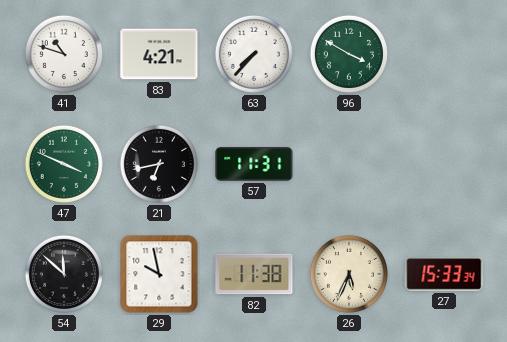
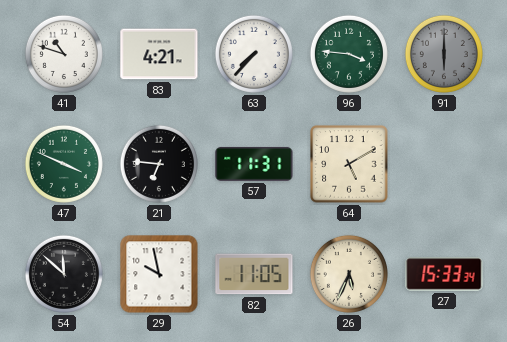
96: 3:50 -> 3:46
91: none -> 6:00
21: 6:43 -> 6:46
64: none -> 5:10
82: 11:38 -> 11:05
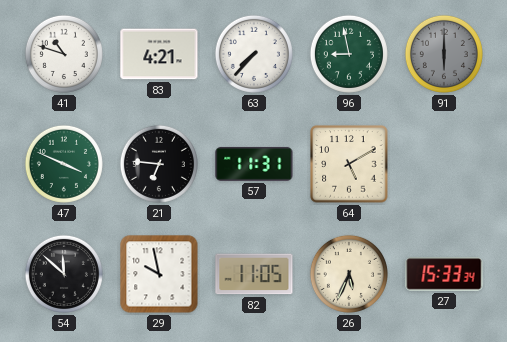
96: 3:46 -> 8:58
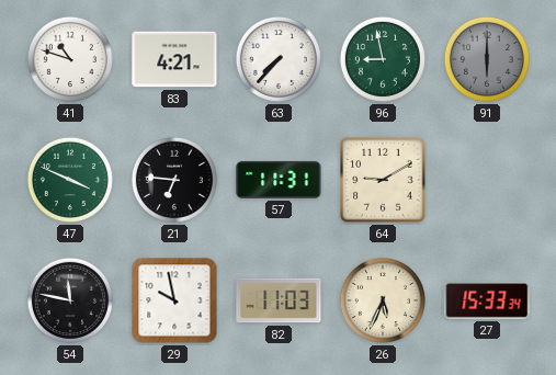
64: 5:10 -> 9:10
54: 11:52 -> 11:47
82: 11:05 -> 11:03
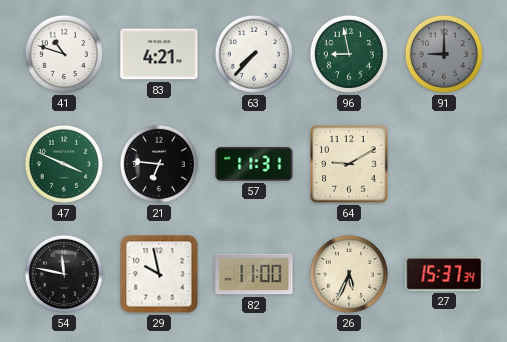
91: 6:00 -> 9:00
82: 11:03 -> 11:00
27: 15:33 -> 15:37
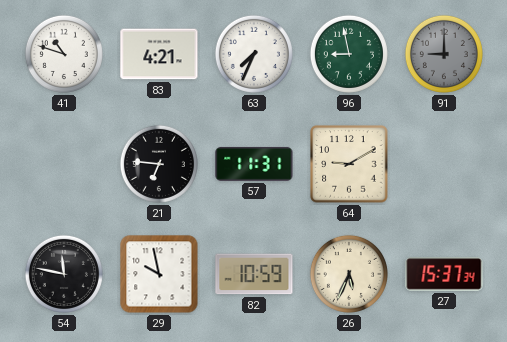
63: 7:37 -> 7:34
47: 3:49 -> none
82: 11:00 -> 10:59
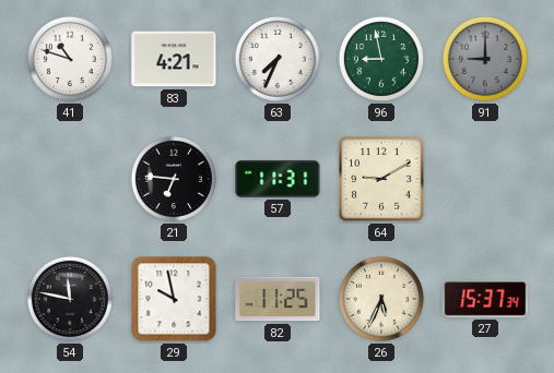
82: 10:59 -> 11:25
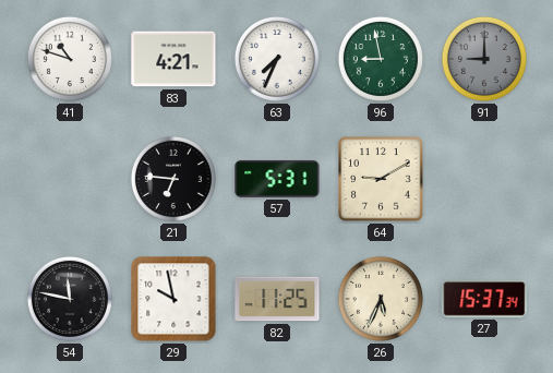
57: 11:31 -> 5:31
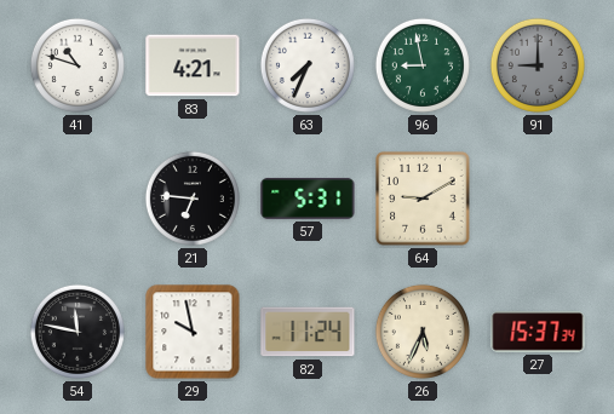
82: 11:25 -> 11:24
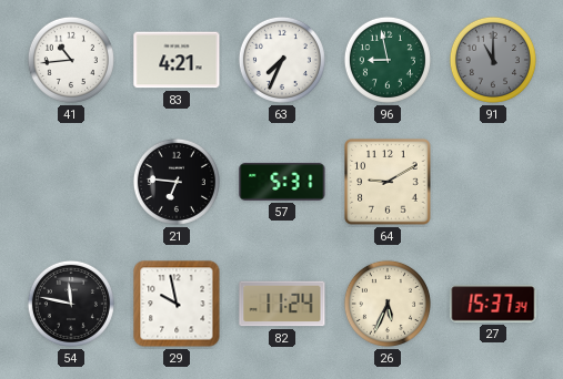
41: 10:48 -> 10:44
91: 9:00 -> 11:00
